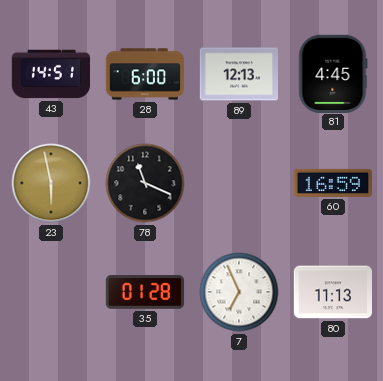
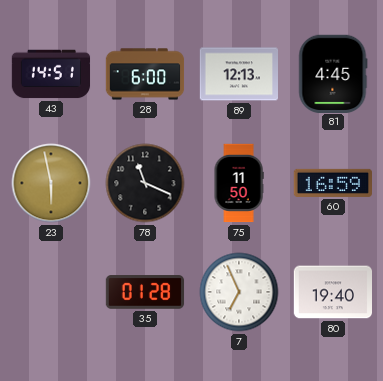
75: none -> 11:50
80: 11:13 -> 19:40
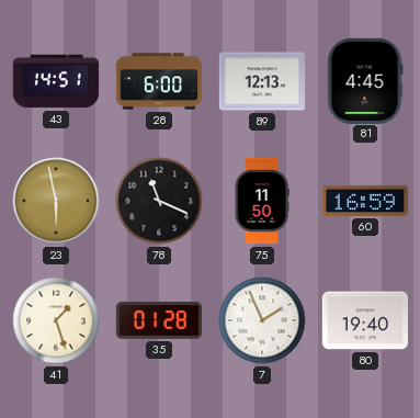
41: none -> 1:27
7: 6:56 -> 1:56
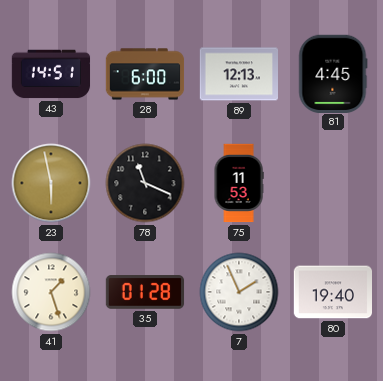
75: 11:50 -> 11:53
60: 16:59 -> none
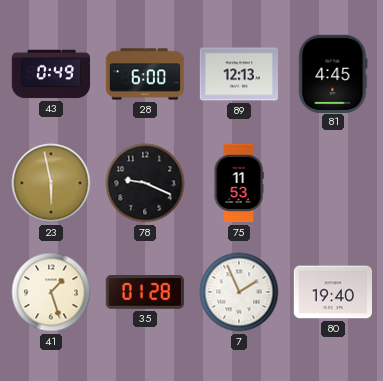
43: 14:51 -> 0:49
78: 11:19 -> 9:19
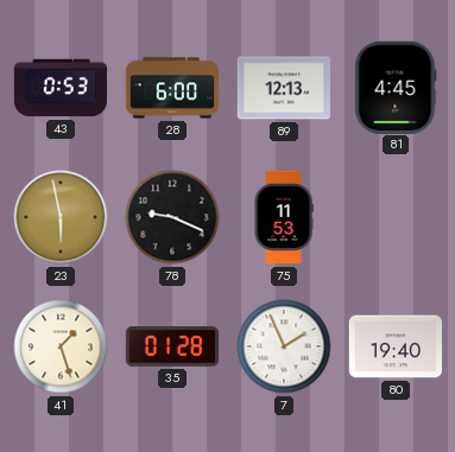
43: 0:49 -> 0:53
